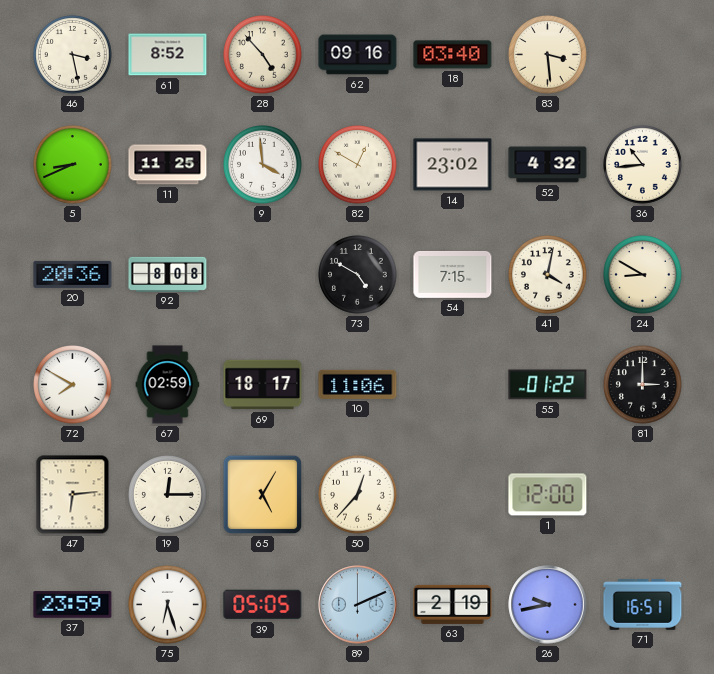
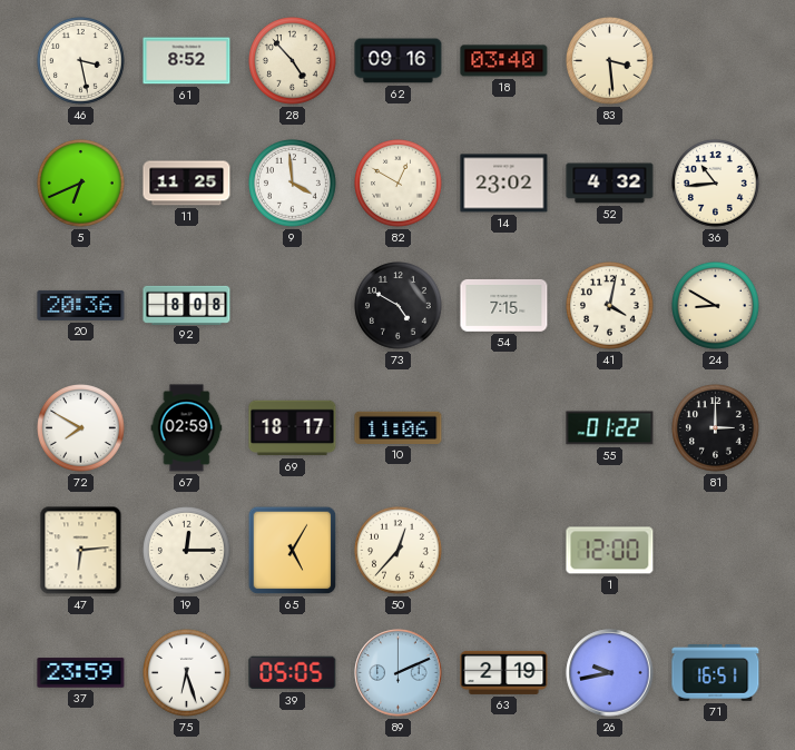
5: 8:41 -> 6:41
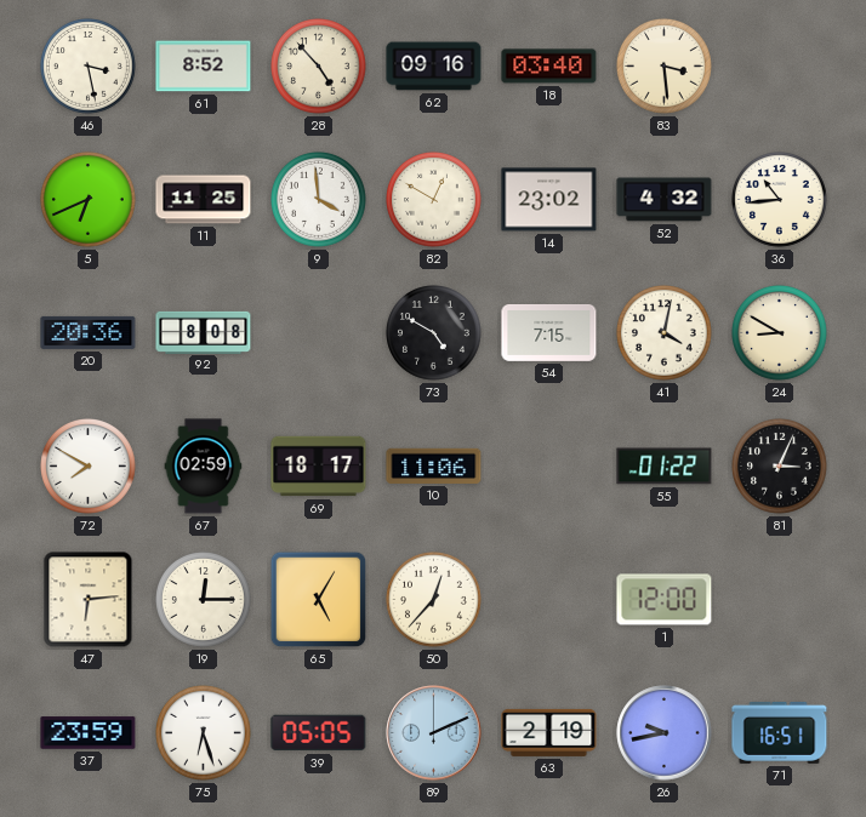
81: 3:00 -> 3:04
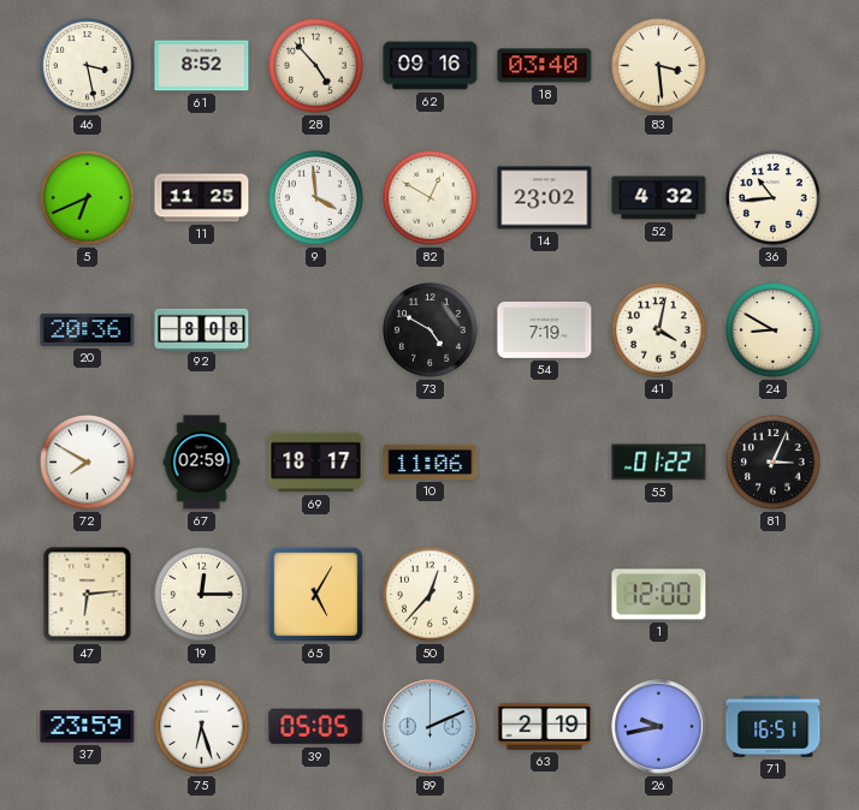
54: 7:15 -> 7:19
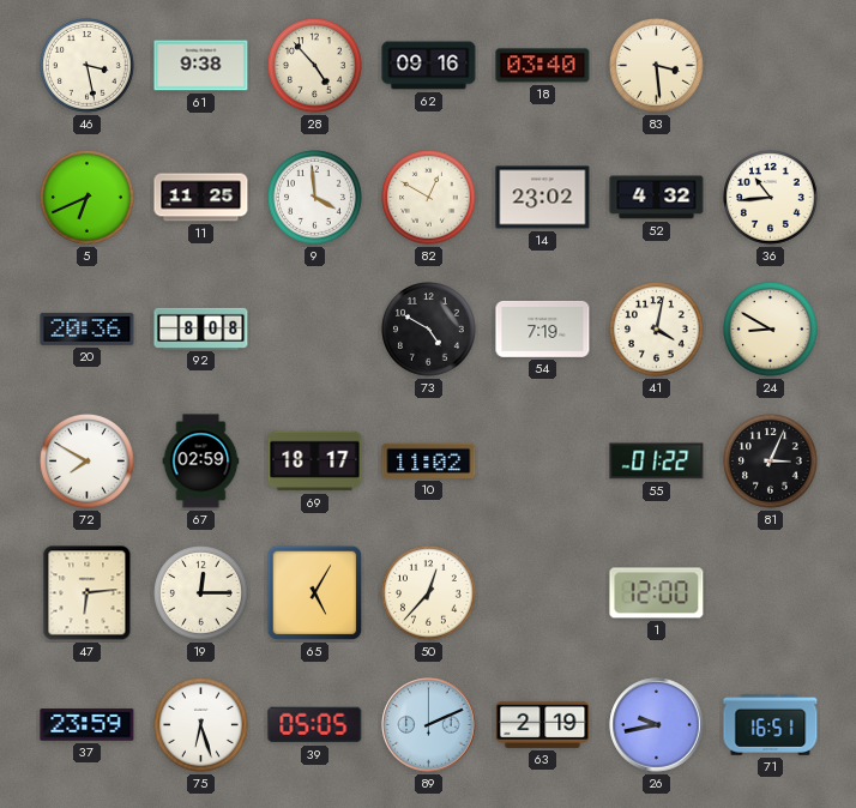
61: 8:52 -> 9:38
10: 11:06 -> 11:02
